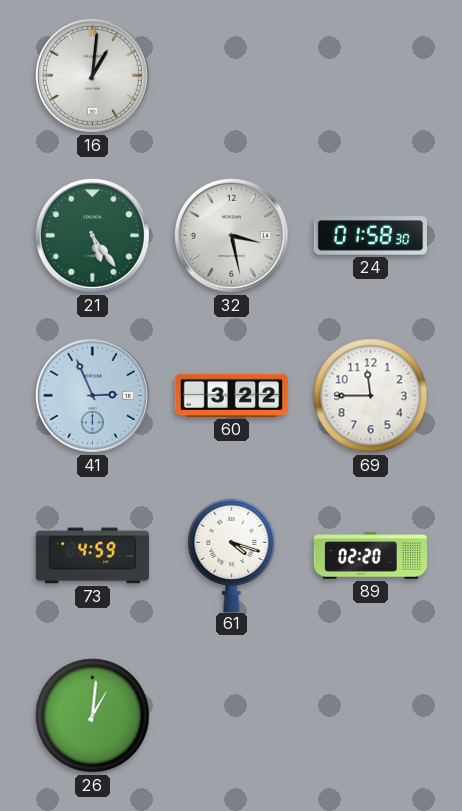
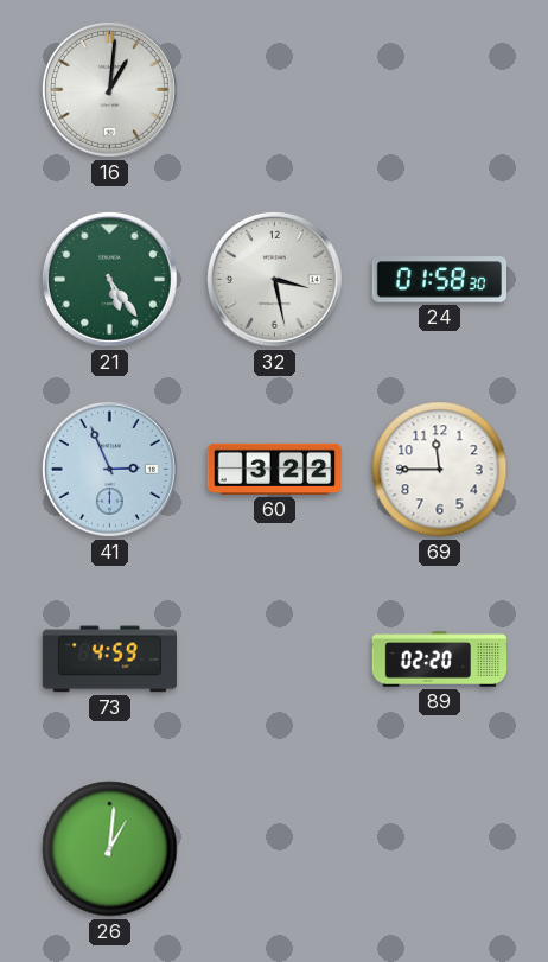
61: 4:18 -> none
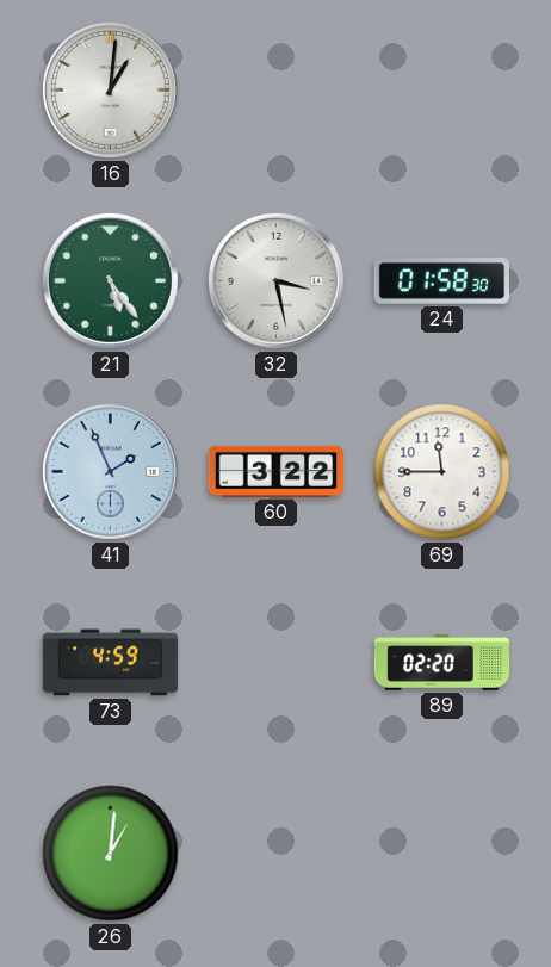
41: 2:56 -> 1:56
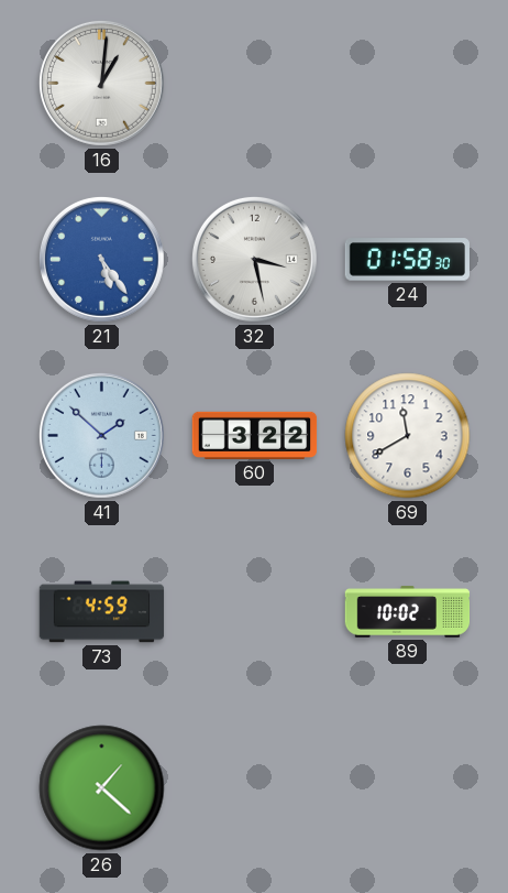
21 dial: green -> blue
41: 1:56 -> 1:52
69: 11:45 -> 11:40
89: 02:20 -> 10:02
26: 1:01 -> 1:22
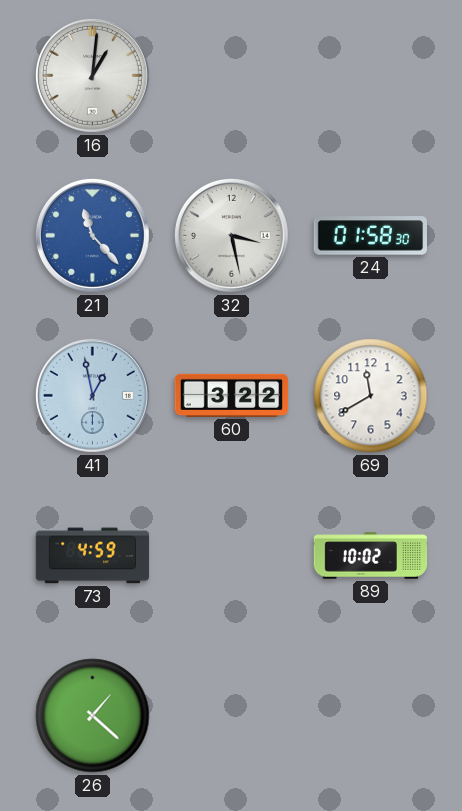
21: 5:24 -> 11:23
41: 1:52 -> 12:58
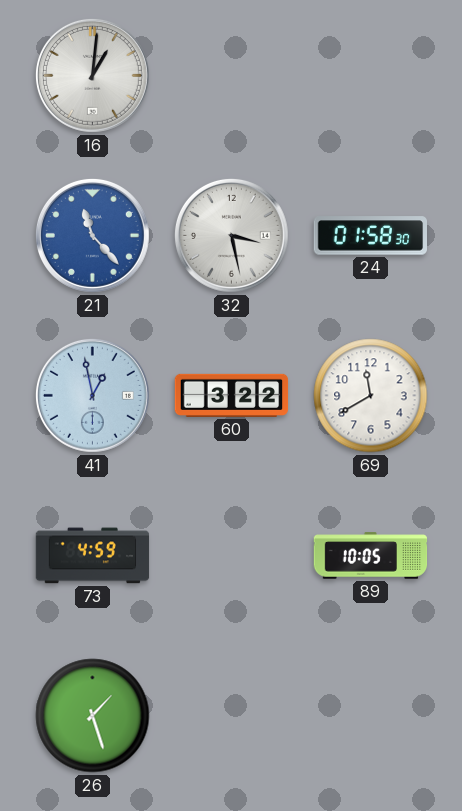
89: 10:02 -> 10:05
26: 1:22 -> 1:27
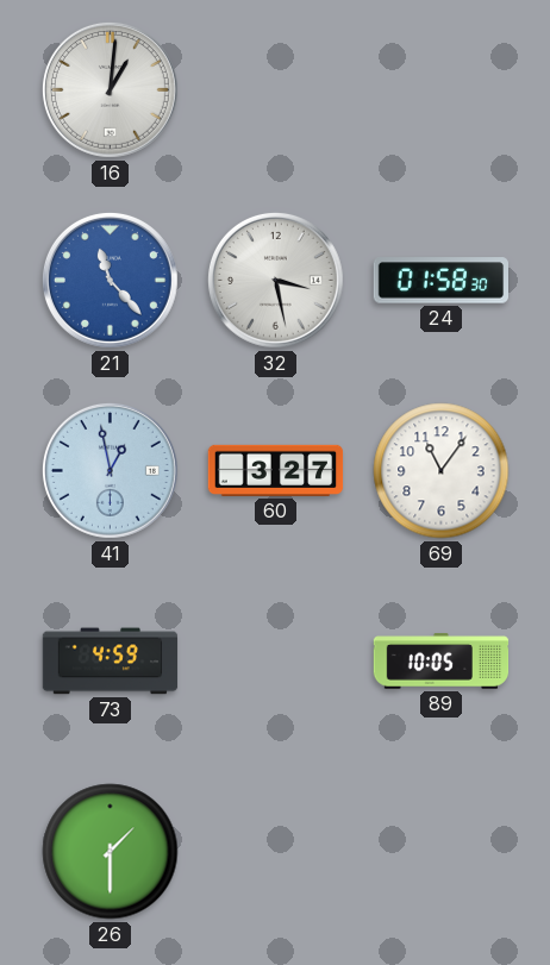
60: 3:22 -> 3:27
69: 11:40 -> 11:06
26: 1:27 -> 1:30
